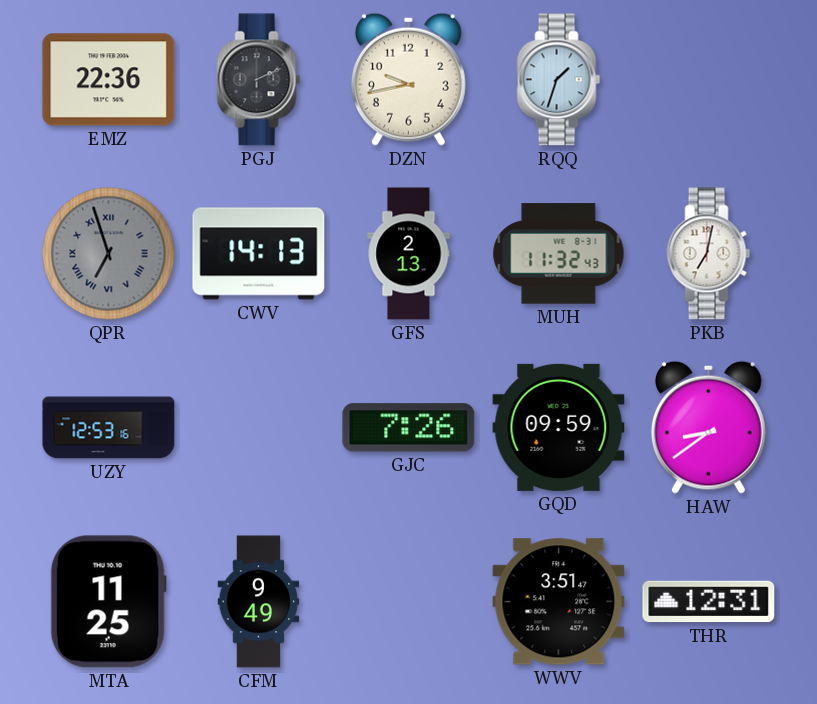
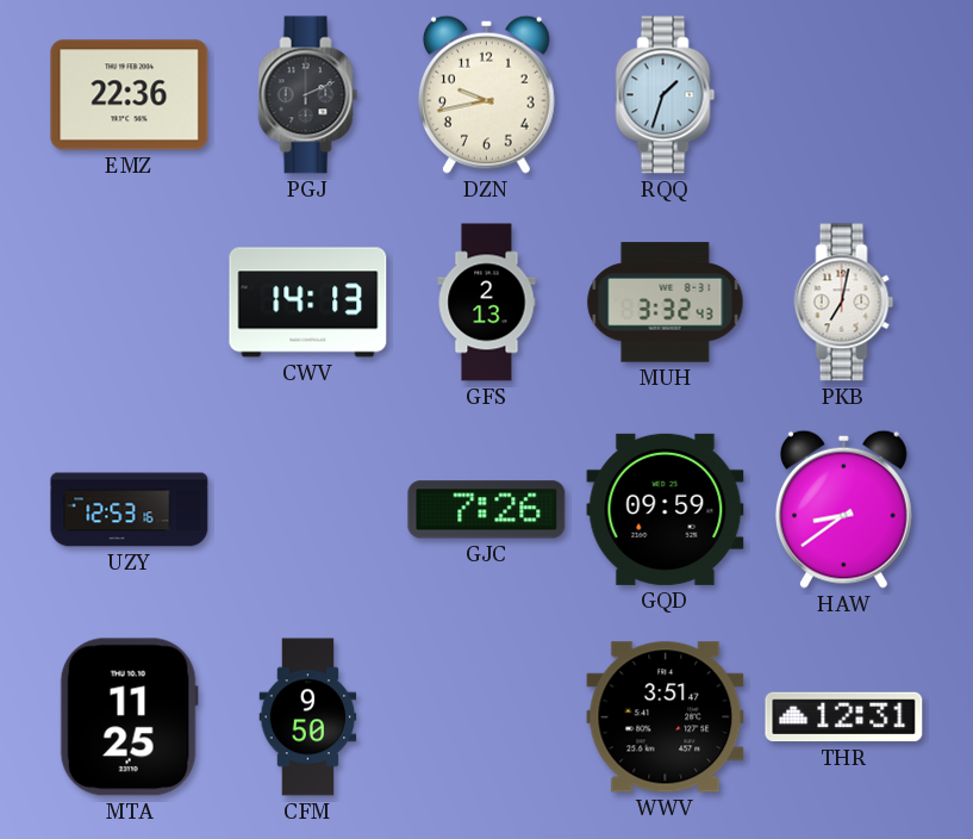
QPR: 6:57 -> none
MUH: 11:32 -> 3:32
CFM: 9:49 -> 9:50
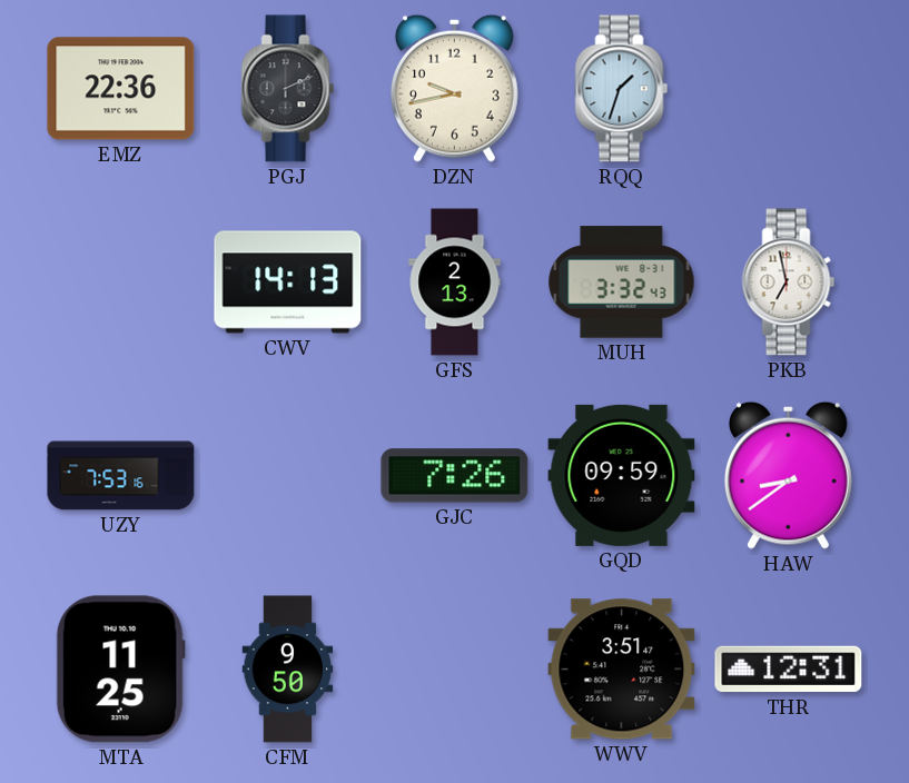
PKB: 7:02 -> 6:58
UZY: 12:53 -> 7:53
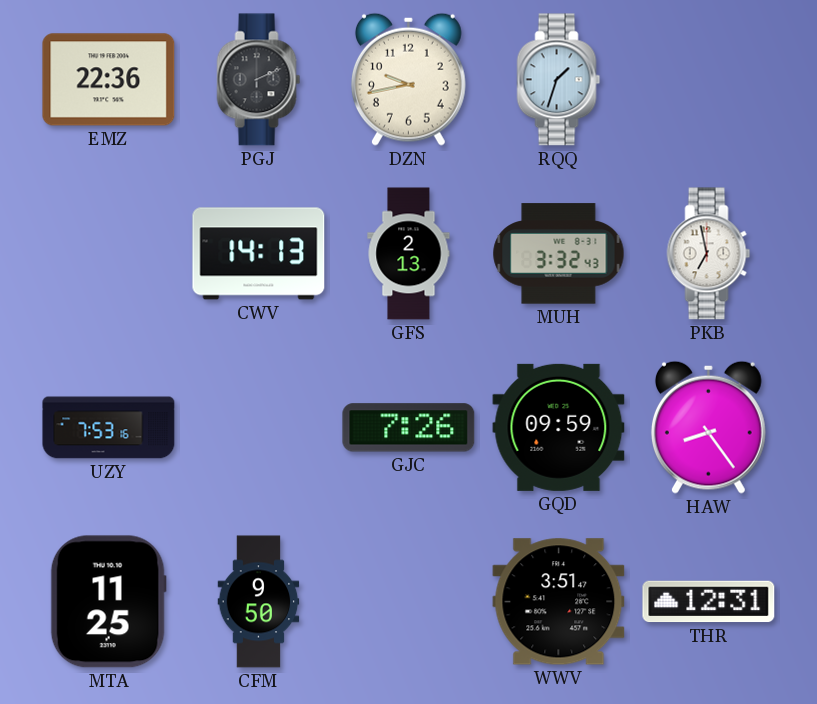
HAW: 8:39 -> 8:24
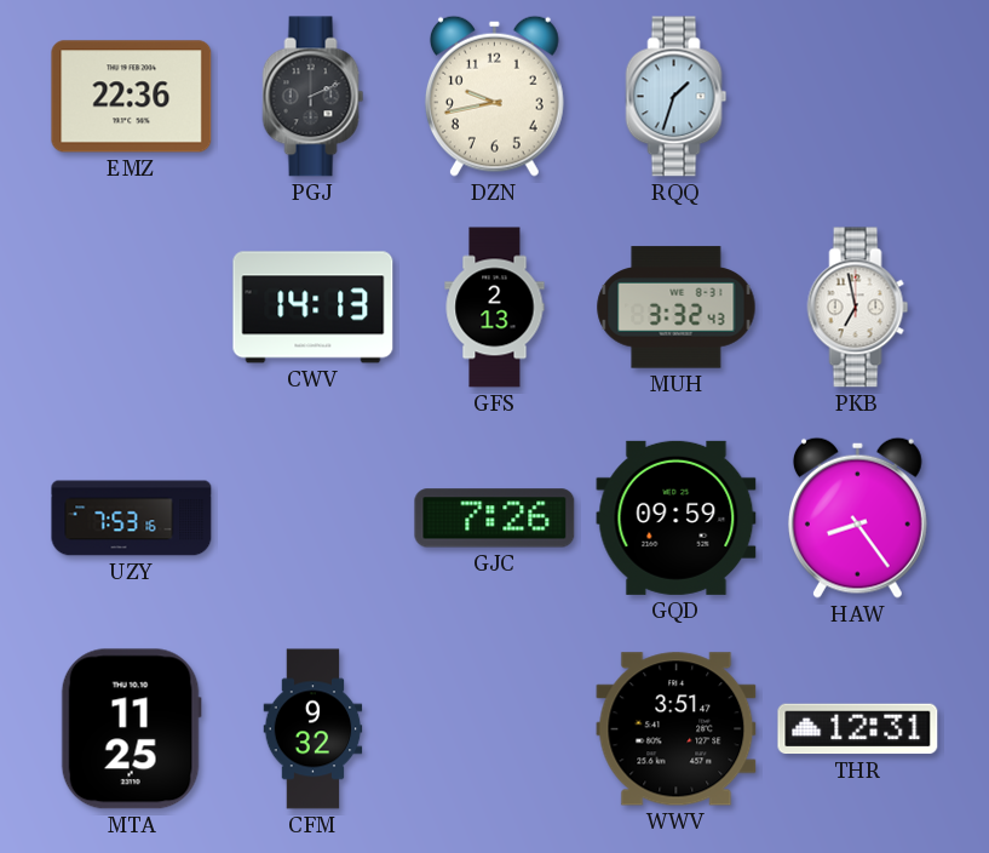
CFM: 9:50 -> 9:32
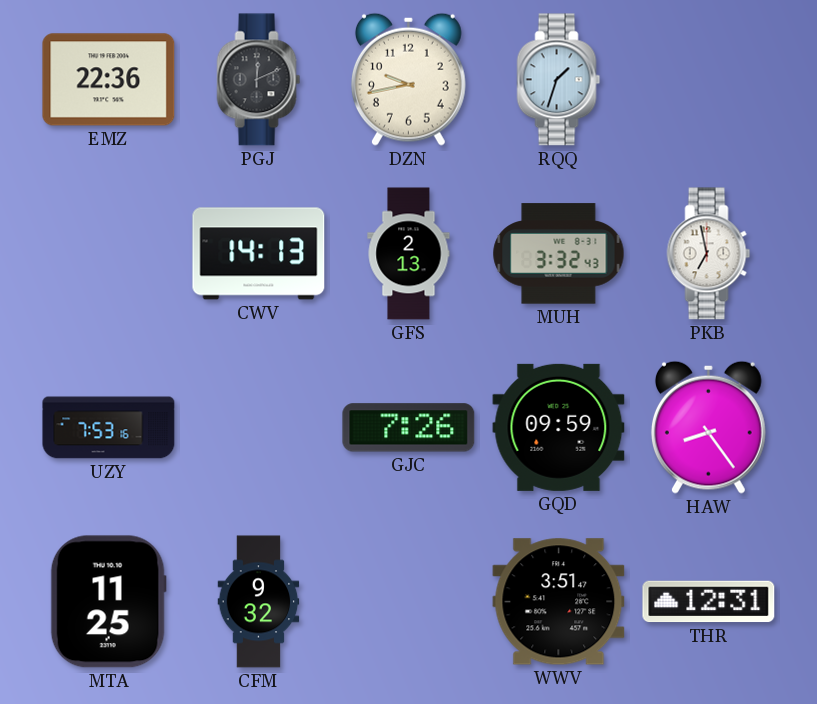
PGJ: 2:11 -> 12:11
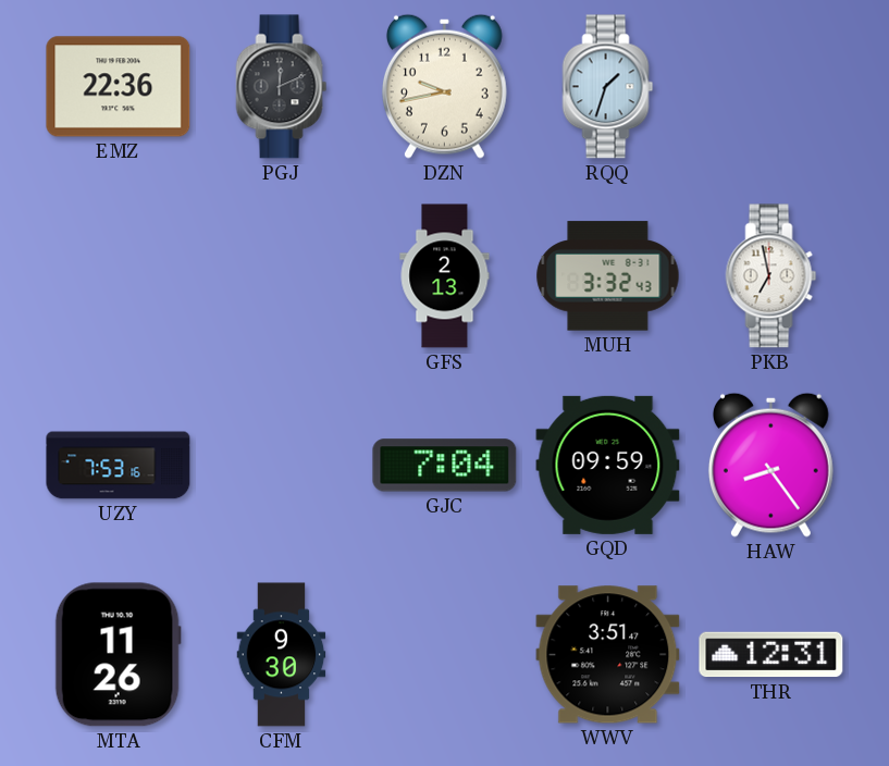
CWV: 14:13 -> none
GJC: 7:26 -> 7:04
MTA: 11:25 -> 11:26
CFM: 9:32 -> 9:30
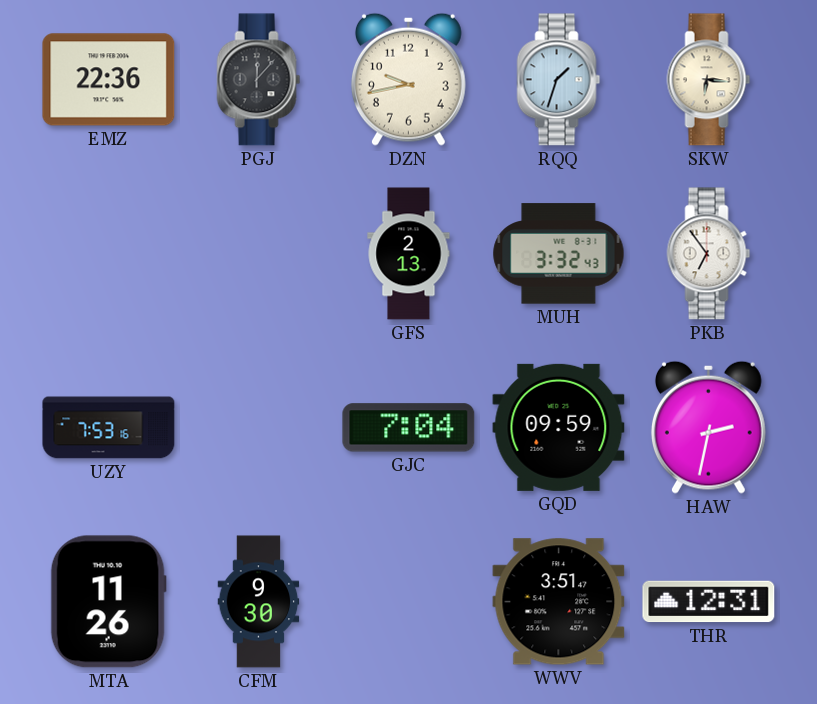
PGJ: 12:11 -> 12:07
SKW: none -> 6:16
PKB: 6:58 -> 6:54
HAW: 8:24 -> 2:32
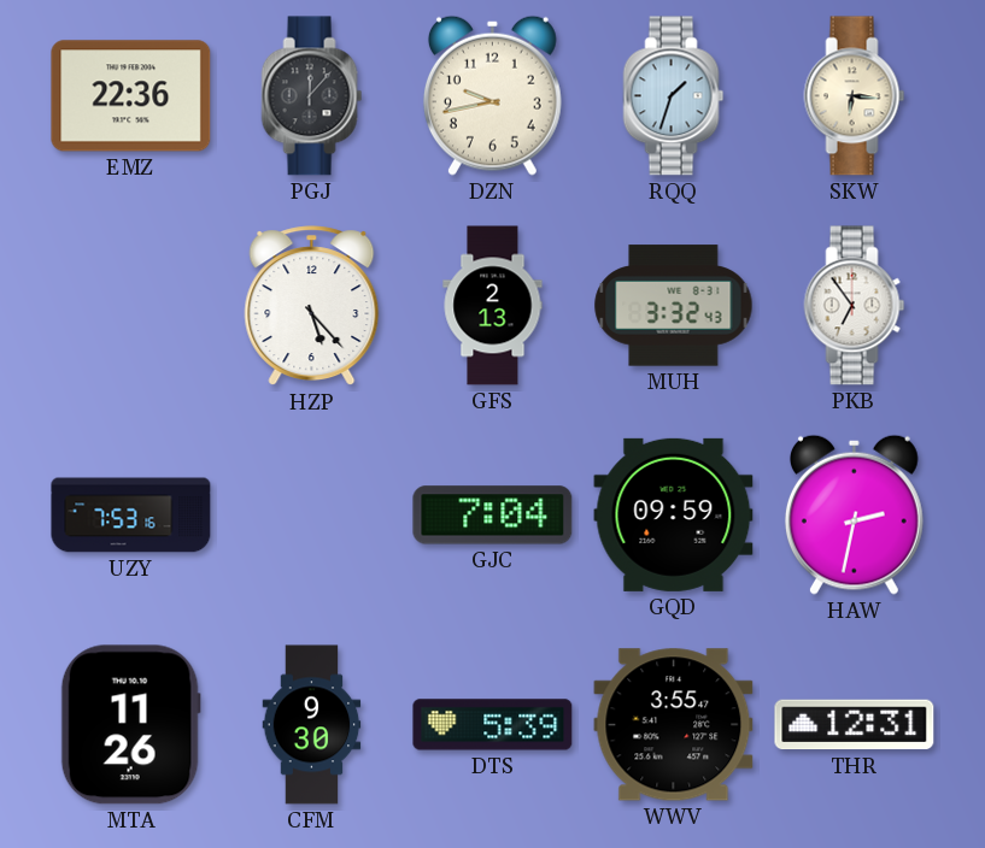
HZP: none -> 5:23
DTS: none -> 5:39
WWV: 3:51 -> 3:55
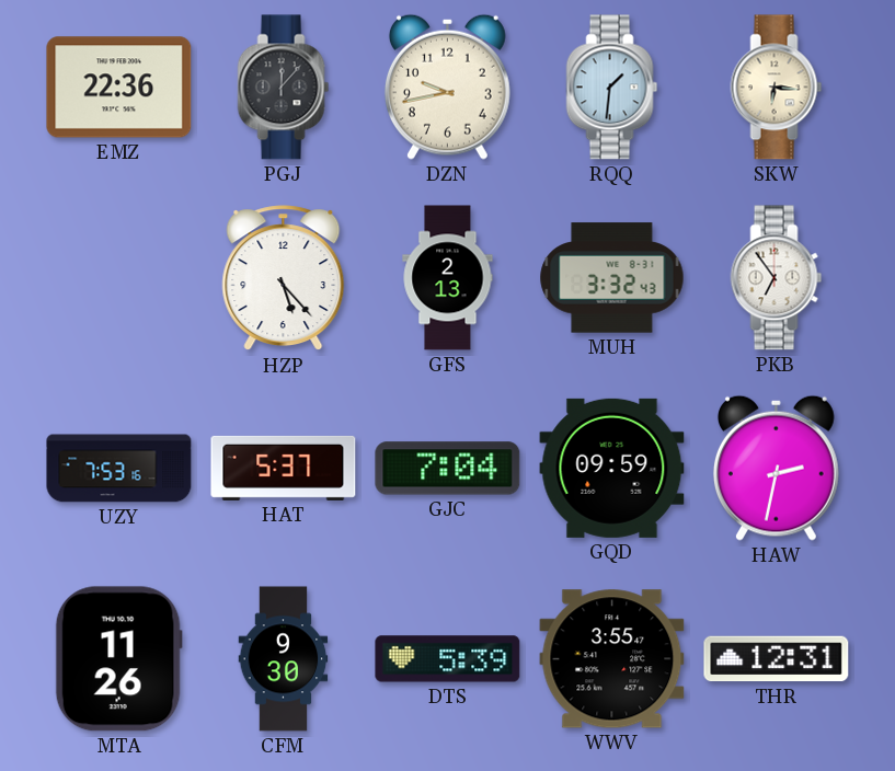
RQQ: 1:33 -> 1:31
HAT: none -> 5:37
